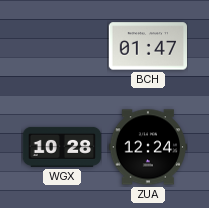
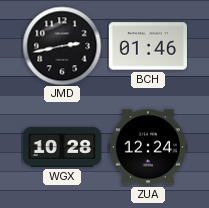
JMD: none -> 2:43
BCH: 01:47 -> 01:46
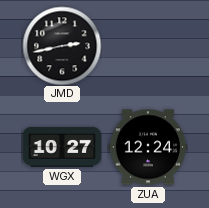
BCH: 01:46 -> none
WGX: 10:28 -> 10:27
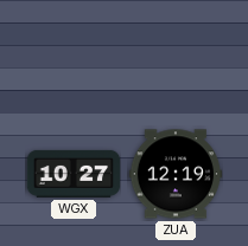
JMD: 2:43 -> none
ZUA: 12:24 -> 12:19
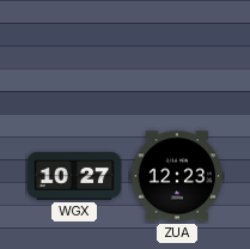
ZUA: 12:19 -> 12:23
